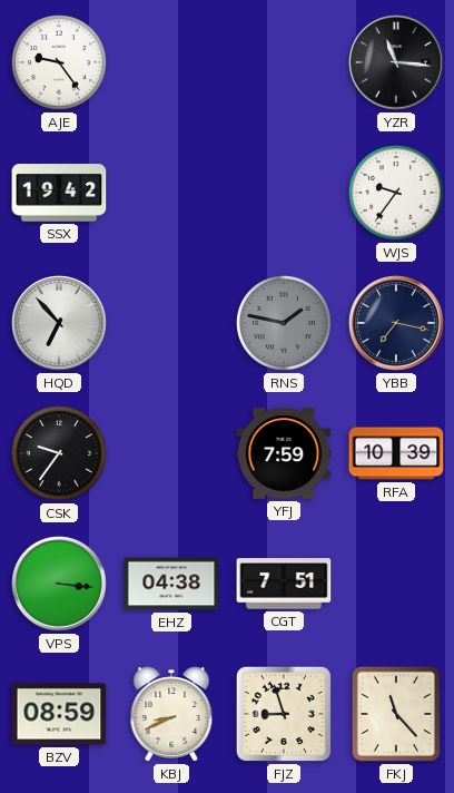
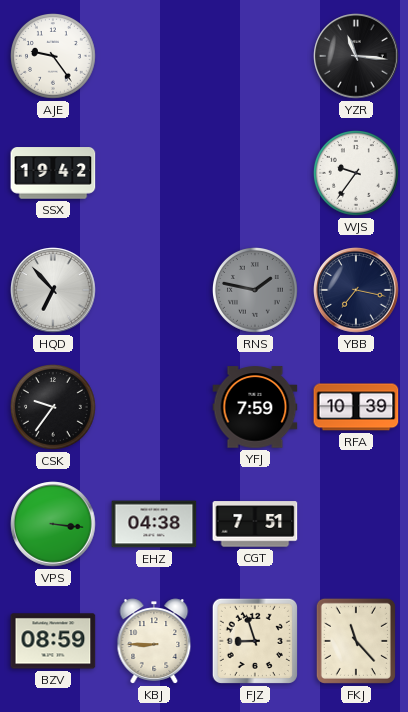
KBJ: 8:41 -> 8:45
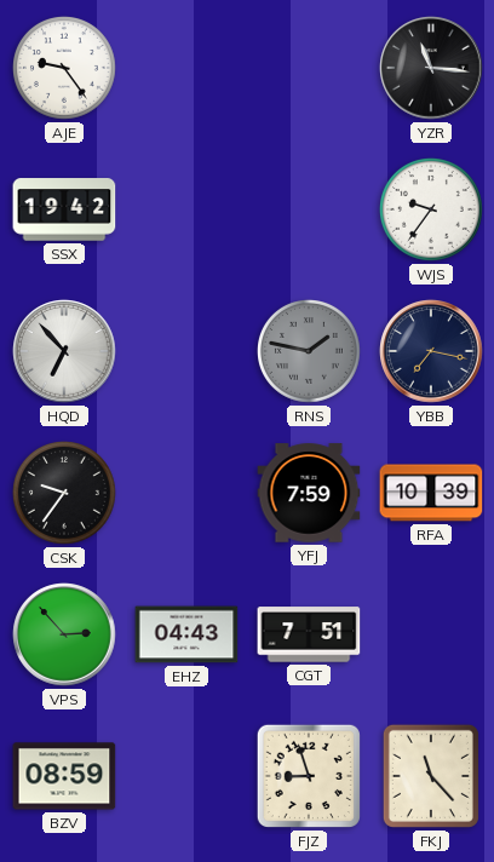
VPS: 3:16 -> 2:53
EHZ: 04:38 -> 04:43
KBJ: 8:45 -> none
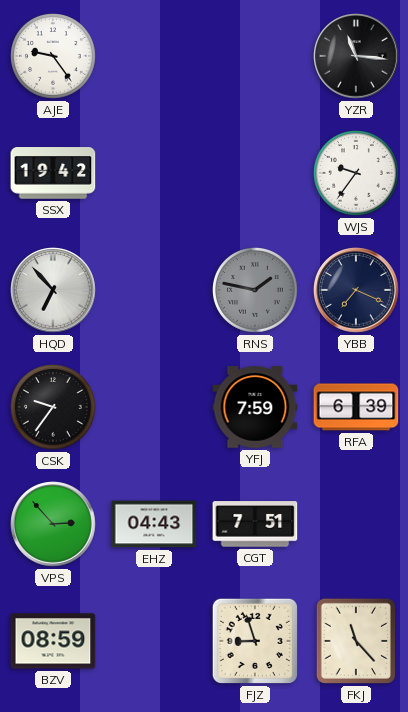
YBB: 7:17 -> 7:19
RFA: 10:39 -> 6:39
